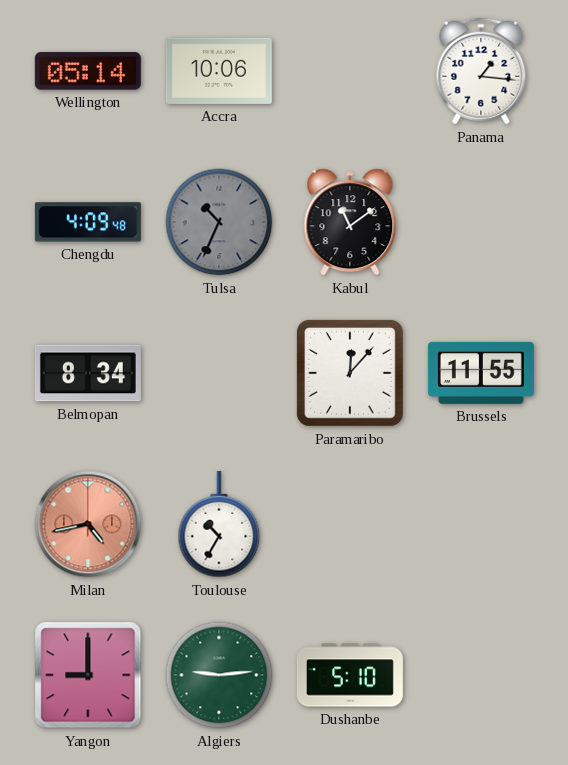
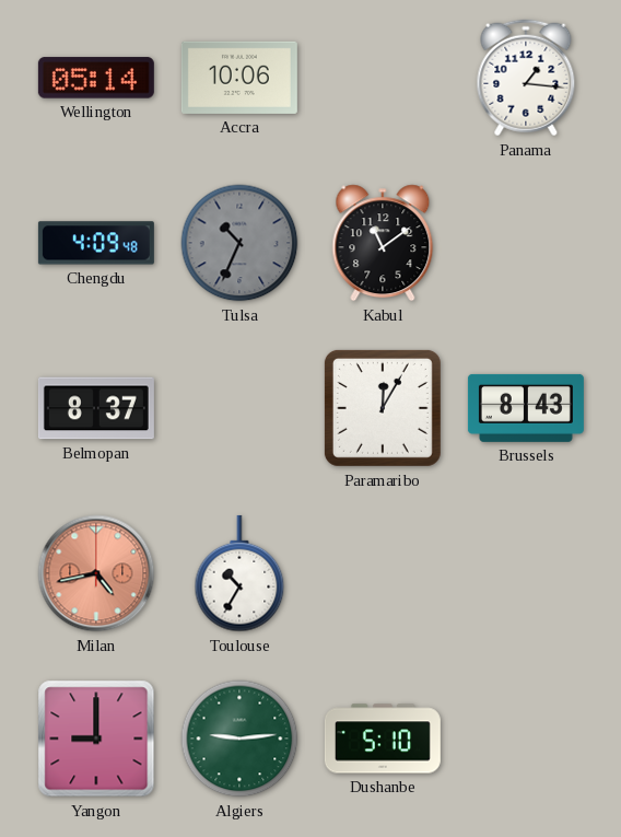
Belmopan: 8:34 -> 8:37
Paramaribo: 12:07 -> 12:05
Brussels: 11:55 -> 8:43
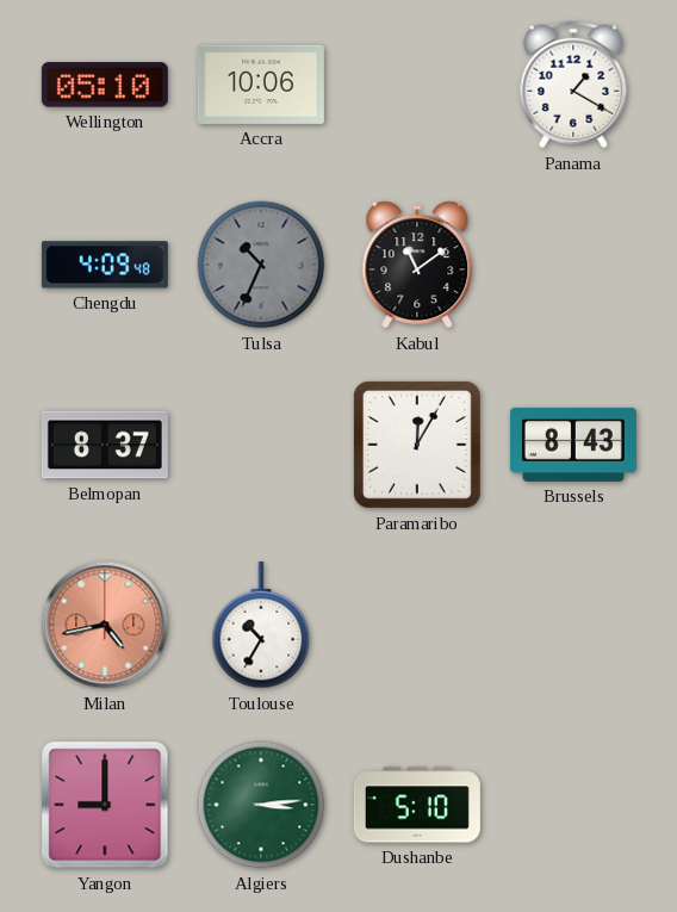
Wellington: 05:14 -> 05:10
Panama: 1:16 -> 1:20
Algiers: 9:14 -> 3:14
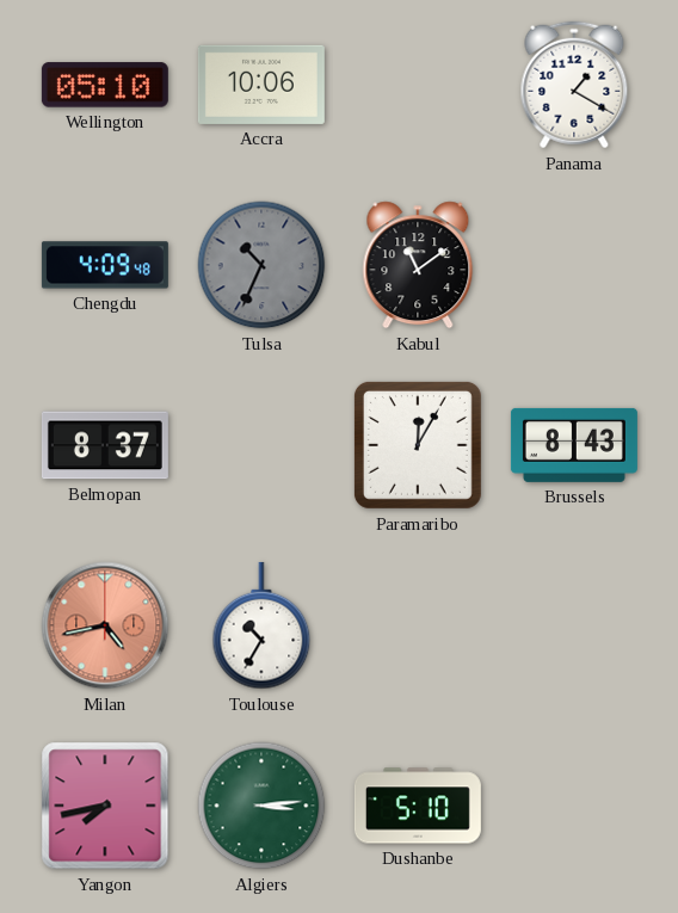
Yangon: 9:00 -> 7:43
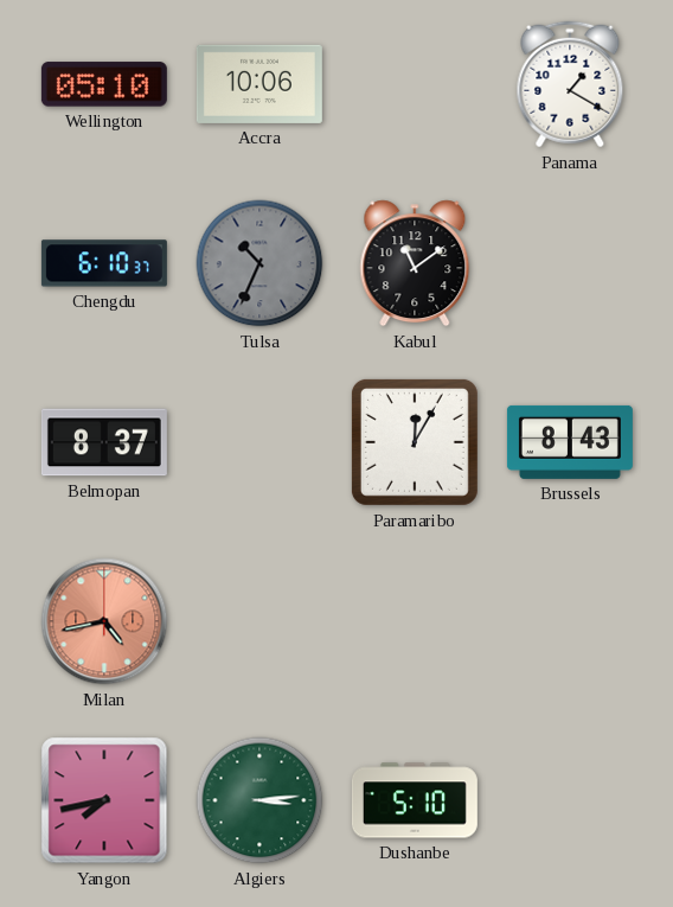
Chengdu: 4:09 -> 6:10
Toulouse: 10:35 -> none
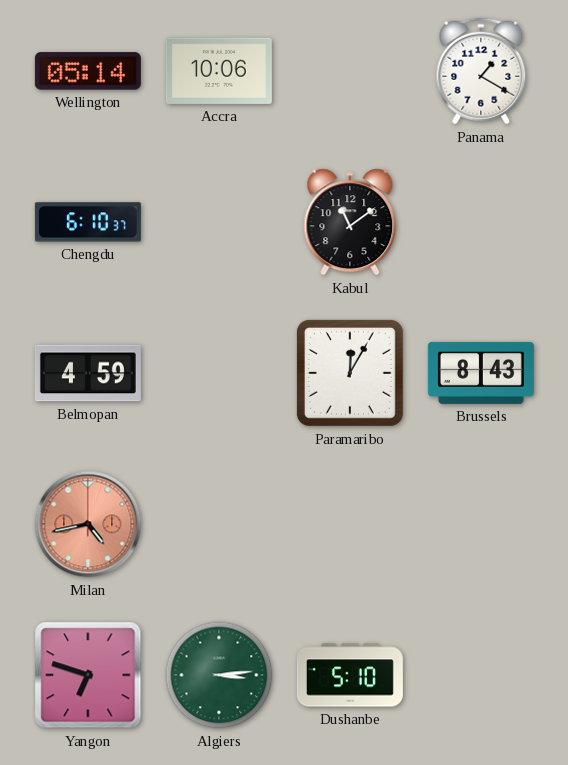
Wellington: 05:10 -> 05:14
Tulsa: 10:34 -> none
Belmopan: 8:37 -> 4:59
Yangon: 7:43 -> 6:48
